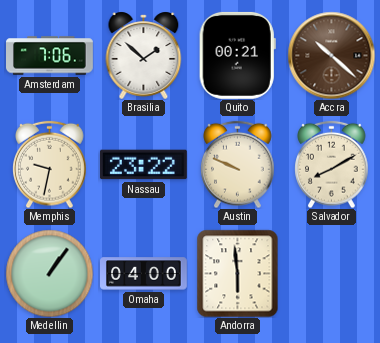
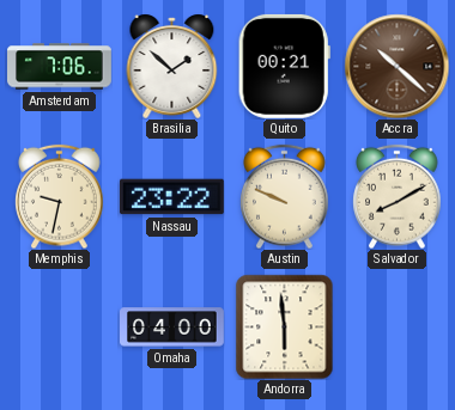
Medellin: 1:06 -> none
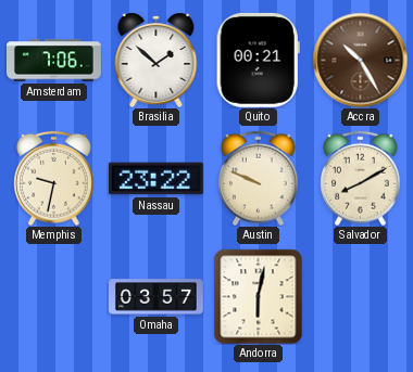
Accra: 10:22 -> 10:25
Omaha: 04:00 -> 03:57
Andorra: 5:59 -> 6:02
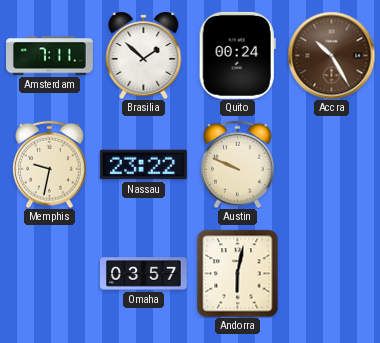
Amsterdam: 7:06 -> 7:11
Quito: 00:21 -> 00:24
Salvador: 8:10 -> none
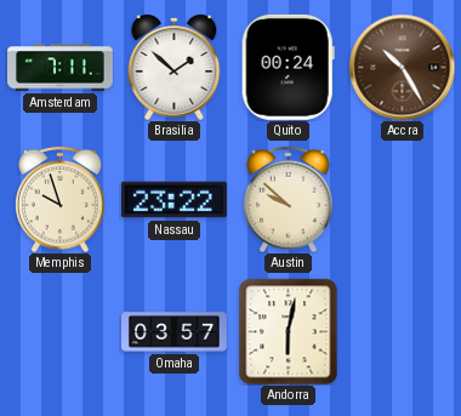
Memphis: 9:32 -> 9:57
Austin: 9:49 -> 9:52
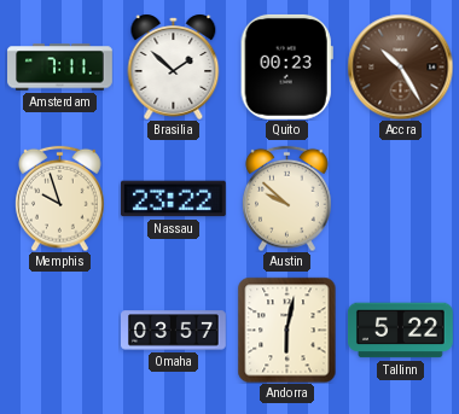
Quito: 00:24 -> 00:23
Tallinn: none -> 5:22
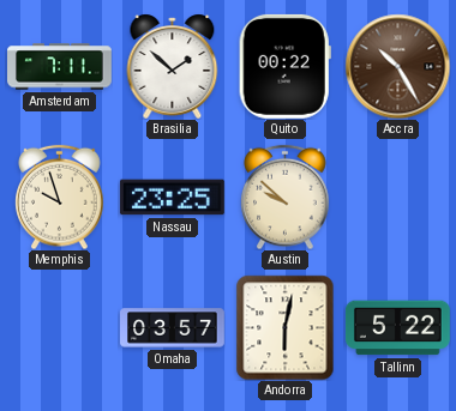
Quito: 00:23 -> 00:22
Nassau: 23:22 -> 23:25
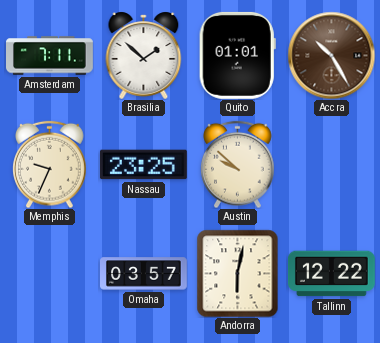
Quito: 00:22 -> 01:01
Memphis: 9:57 -> 9:34
Tallinn: 5:22 -> 12:22
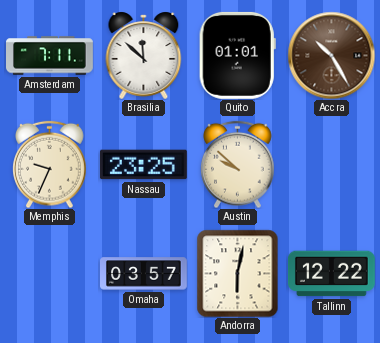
Brasilia: 1:52 -> 11:52
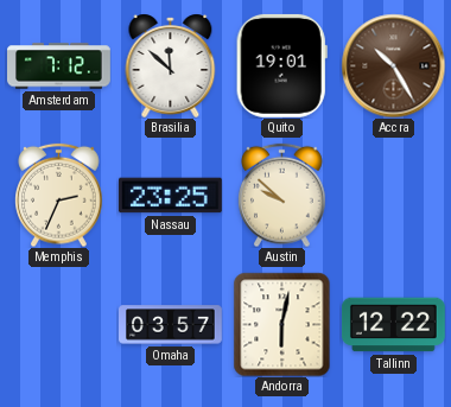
Amsterdam: 7:11 -> 7:12
Quito: 01:01 -> 19:01
Memphis: 9:34 -> 2:34
